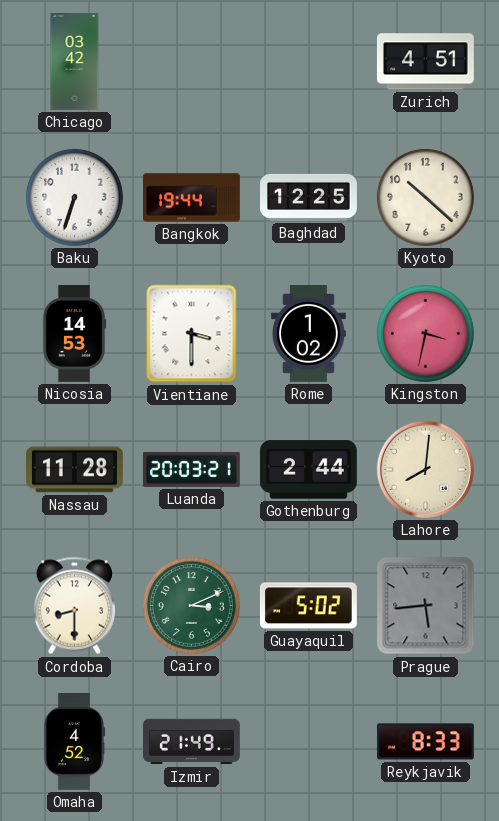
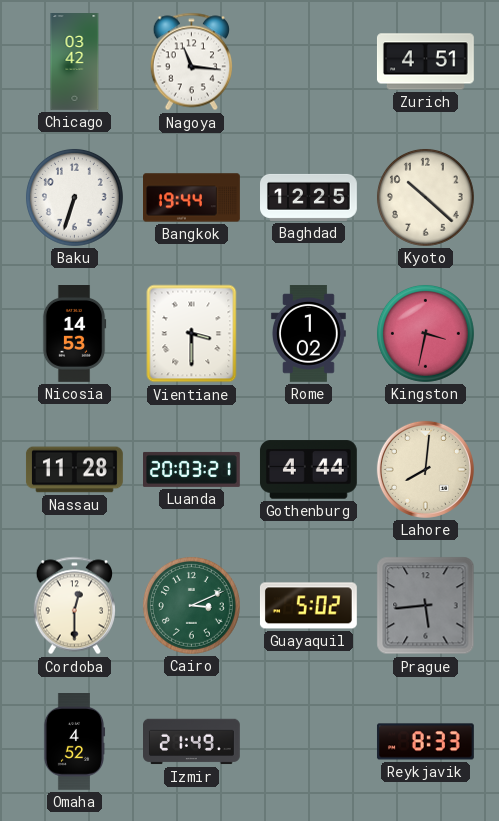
Nagoya: none -> 11:16
Gothenburg: 2:44 -> 4:44
Cordoba: 8:30 -> 12:30
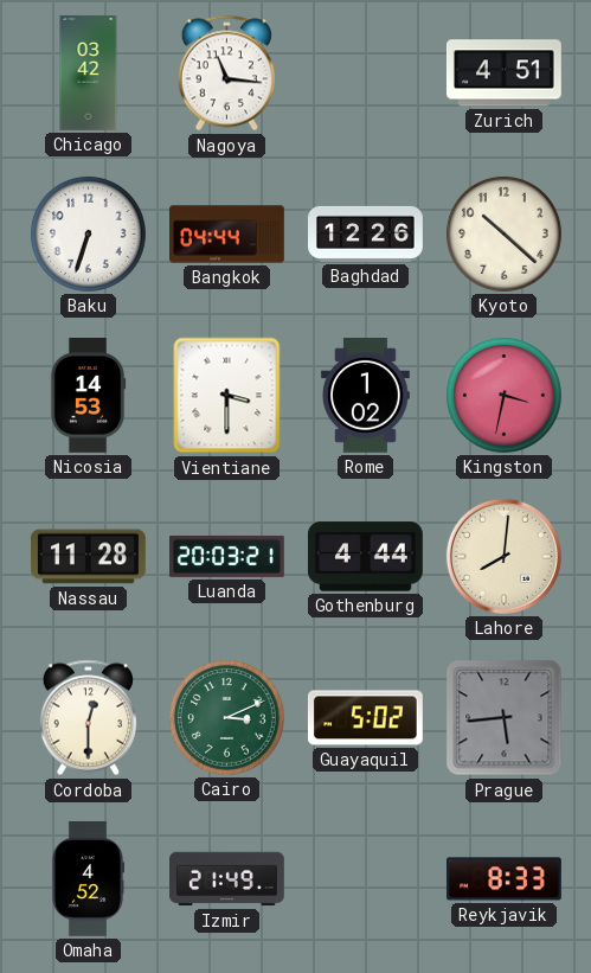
Bangkok: 19:44 -> 04:44
Baghdad: 12:25 -> 12:26
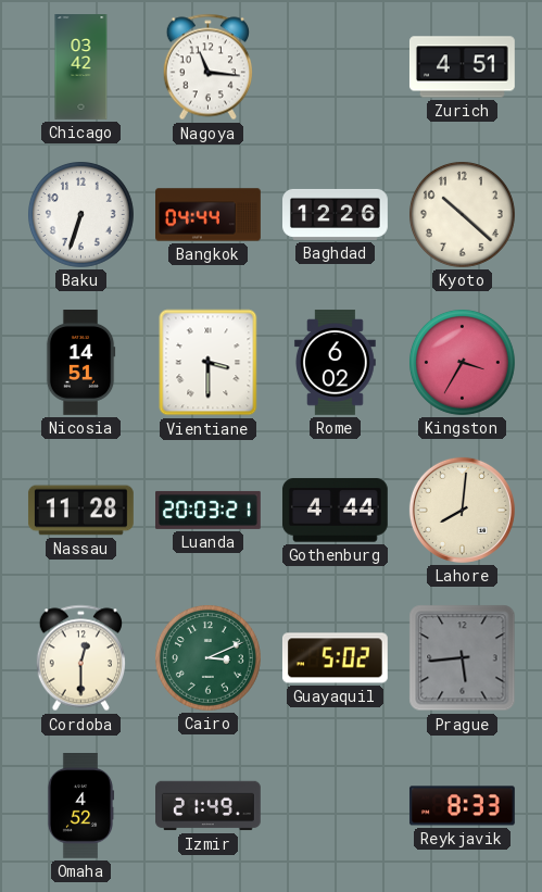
Nicosia: 14:53 -> 14:51
Rome: 1:02 -> 6:02
Kingston: 3:32 -> 3:35
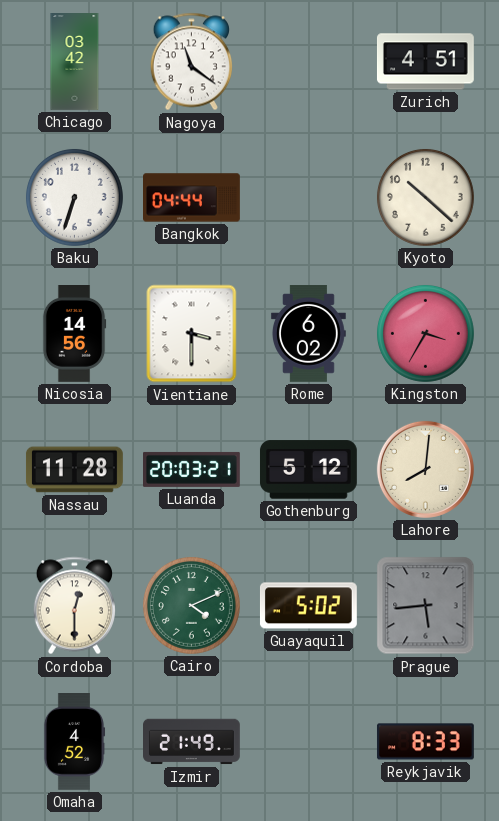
Nagoya: 11:16 -> 11:21
Baghdad: 12:26 -> none
Nicosia: 14:51 -> 14:56
Gothenburg: 4:44 -> 5:12
Cairo: 3:11 -> 4:11
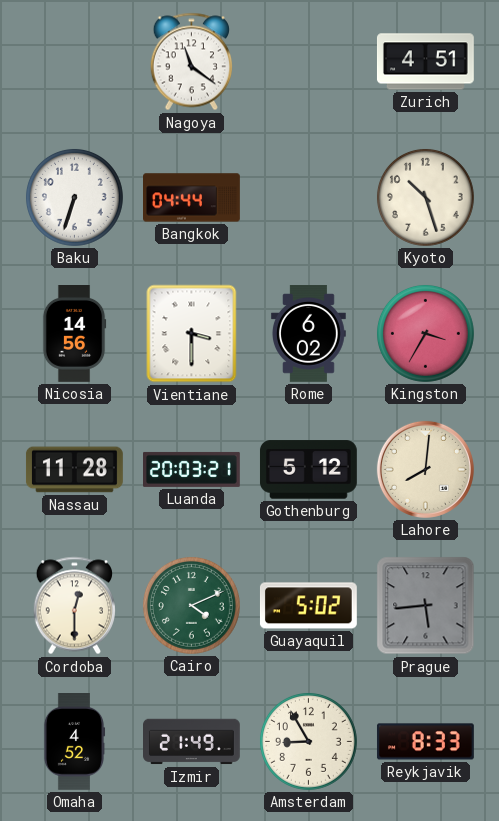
Chicago: 03:42 -> none
Kyoto: 10:22 -> 10:27
Amsterdam: none -> 8:55
